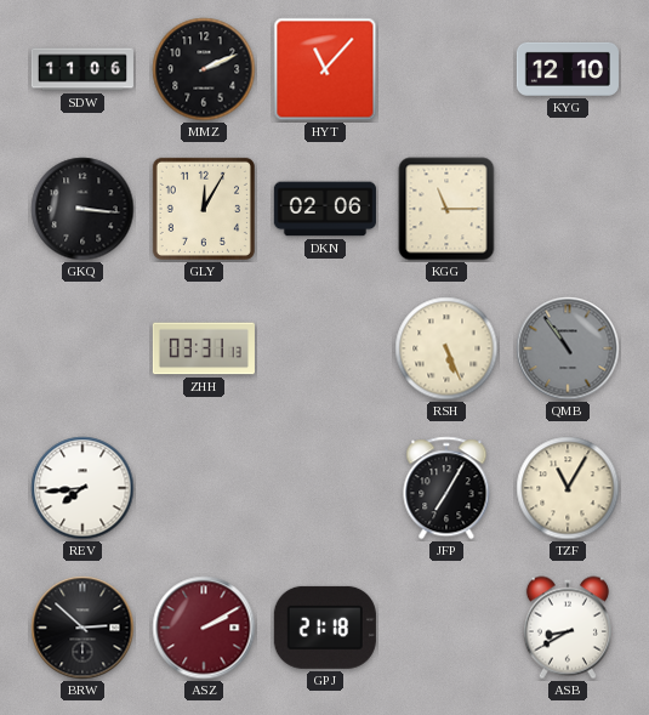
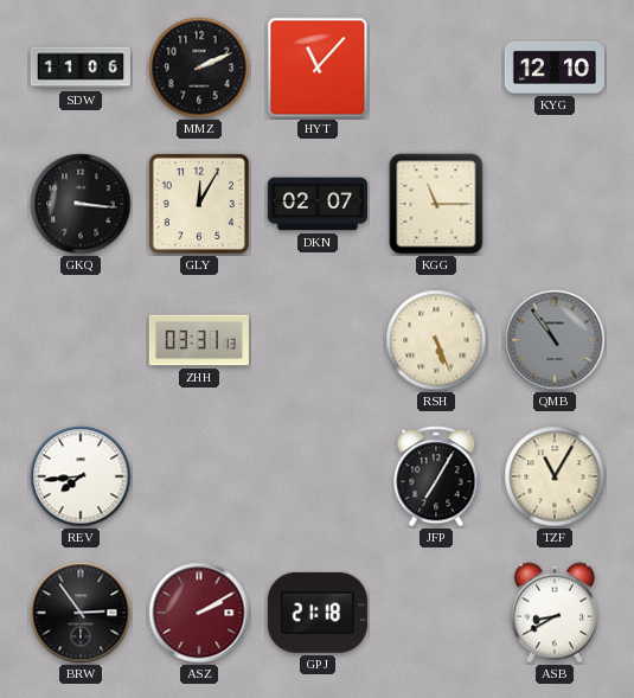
DKN: 02:06 -> 02:07
BRW: 2:52 -> 2:54
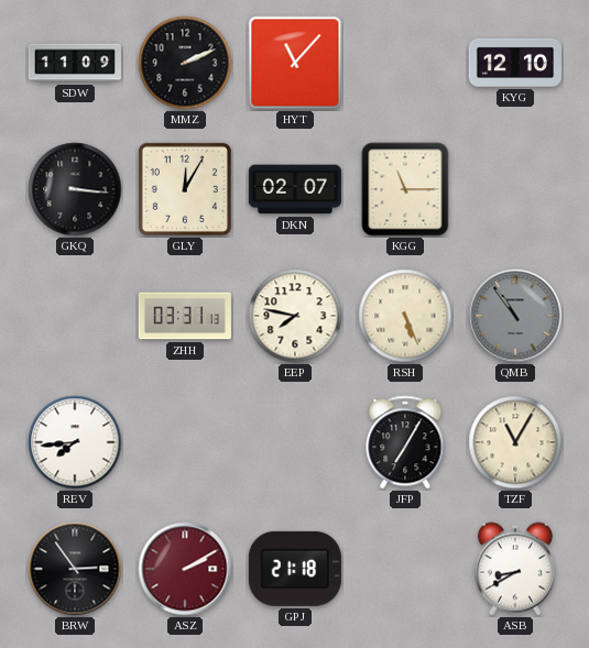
SDW: 11:06 -> 11:09
EEP: none -> 7:47
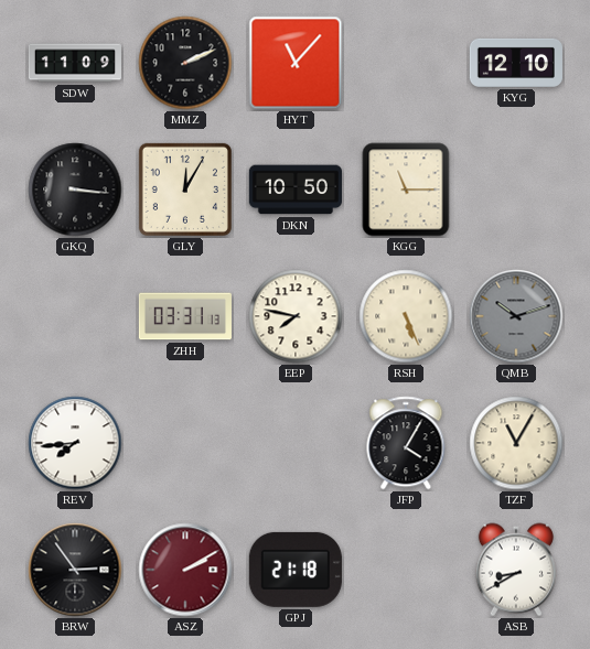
DKN: 02:07 -> 10:50
QMB: 10:54 -> 10:12
JFP: 7:05 -> 4:05
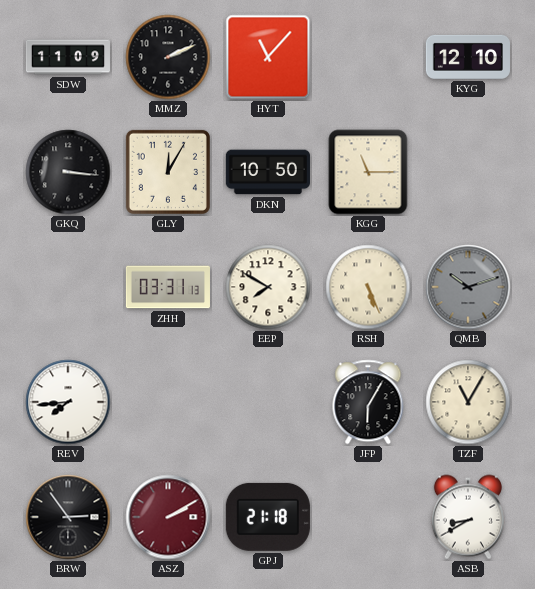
EEP: 7:47 -> 7:50
JFP: 4:05 -> 6:05
